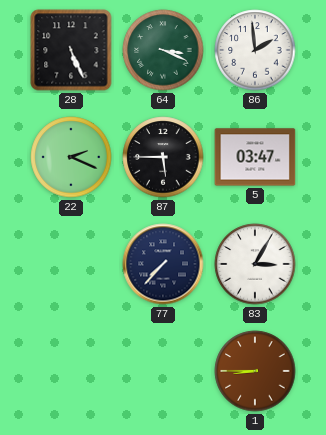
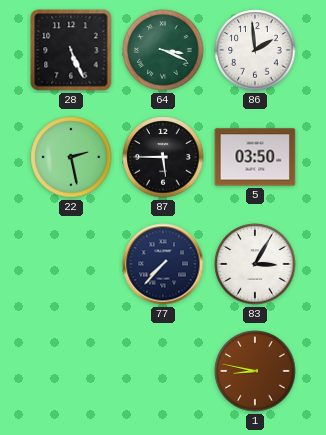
22: 2:19 -> 2:28
5: 03:47 -> 03:50
1: 8:45 -> 8:47
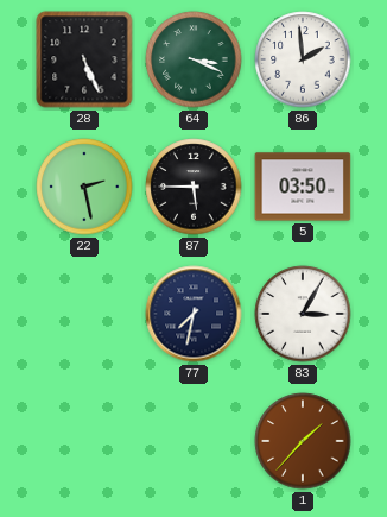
77: 7:37 -> 7:32
1: 8:47 -> 1:37
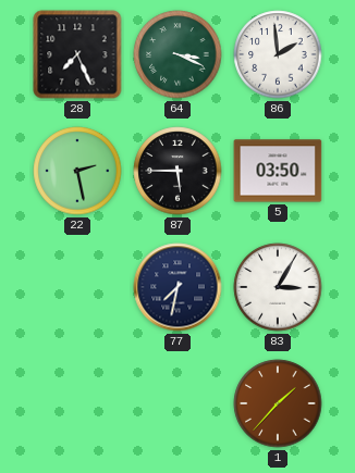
28: 5:26 -> 7:26
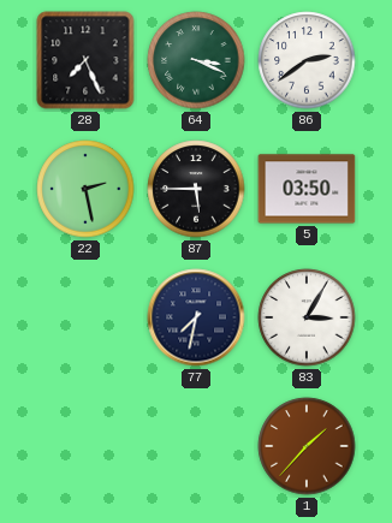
86: 1:59 -> 2:39
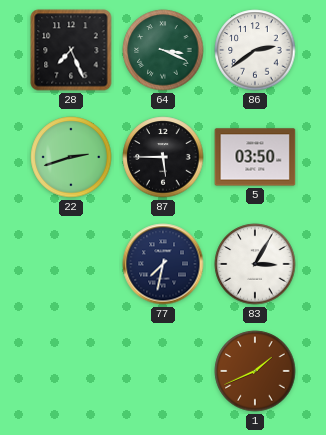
22: 2:28 -> 2:42
1: 1:37 -> 1:41
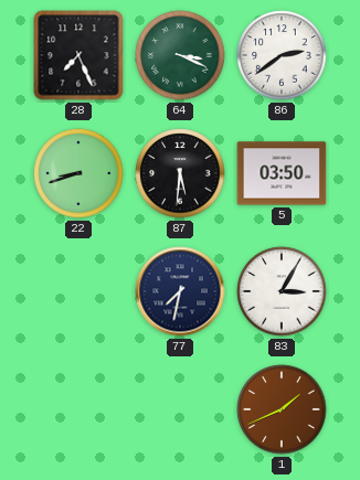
22: 2:42 -> 8:42
87: 5:45 -> 5:31
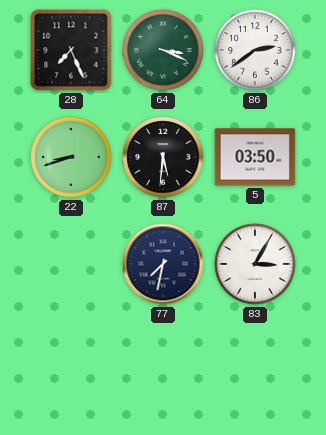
1: 1:41 -> none
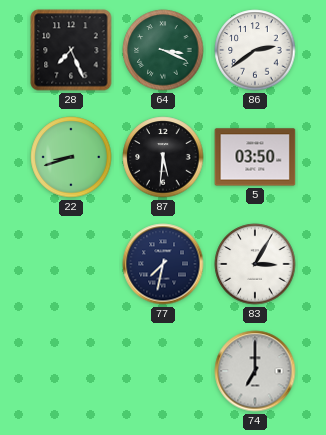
74: none -> 7:00
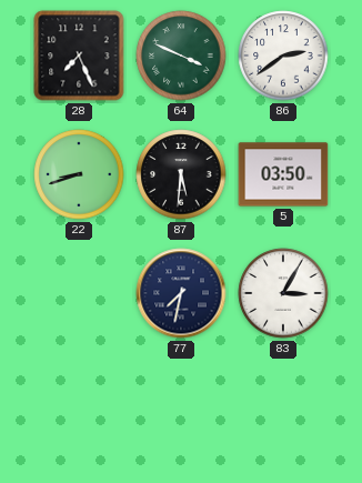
64: 3:19 -> 3:49
74: 7:00 -> none
